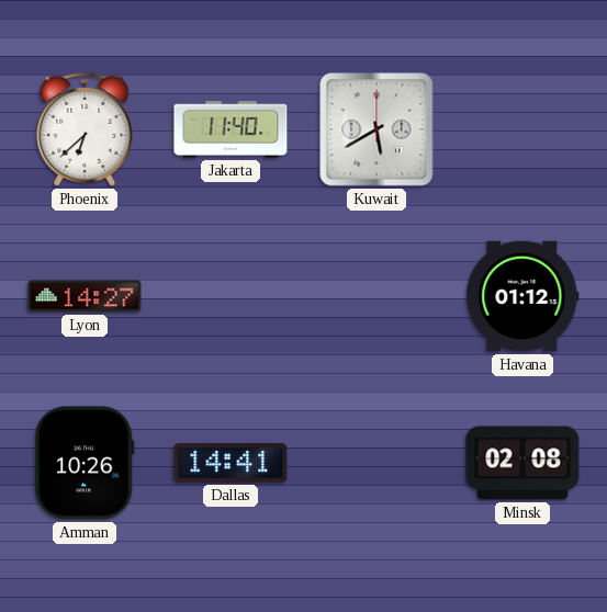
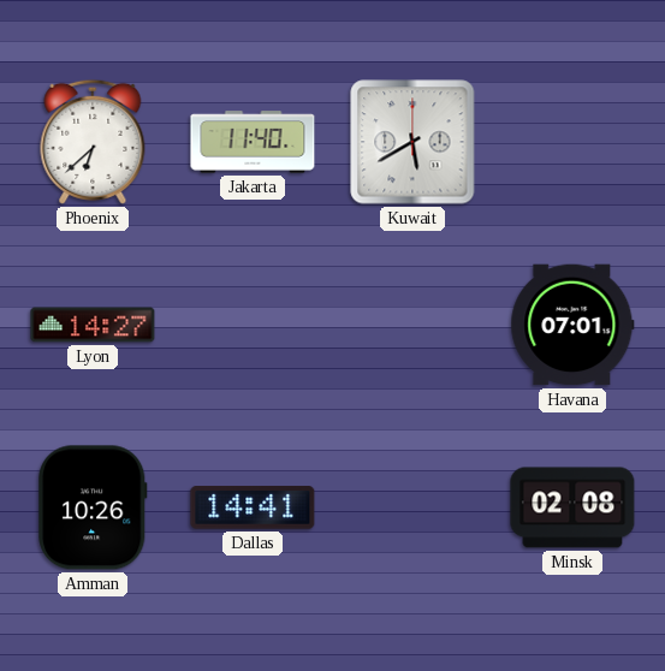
Havana: 01:12 -> 07:01
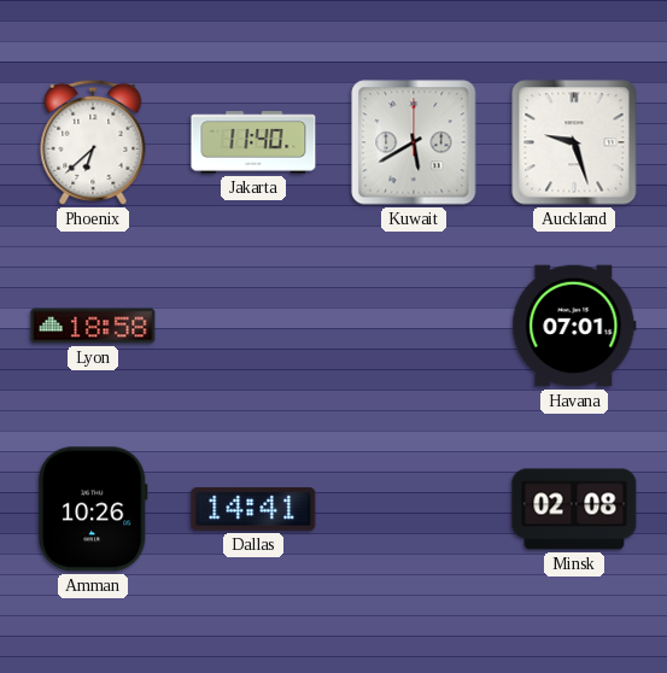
Auckland: none -> 9:27
Lyon: 14:27 -> 18:58
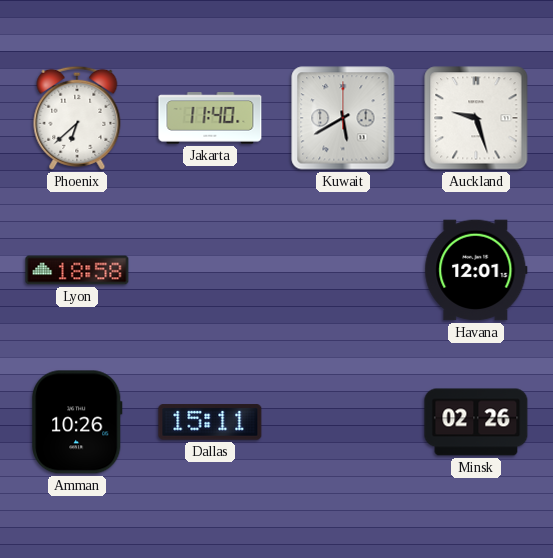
Havana: 07:01 -> 12:01
Dallas: 14:41 -> 15:11
Minsk: 02:08 -> 02:26
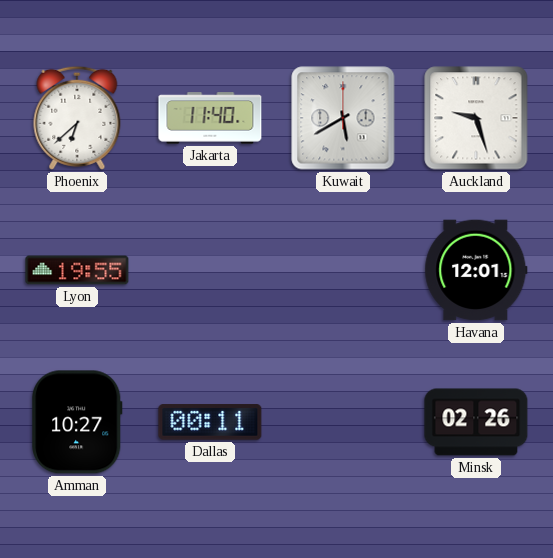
Lyon: 18:58 -> 19:55
Amman: 10:26 -> 10:27
Dallas: 15:11 -> 00:11
